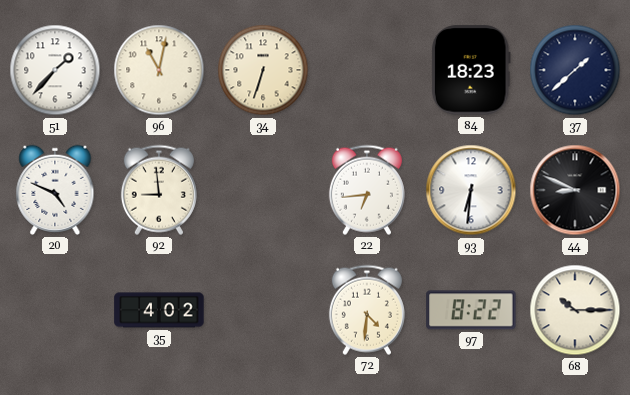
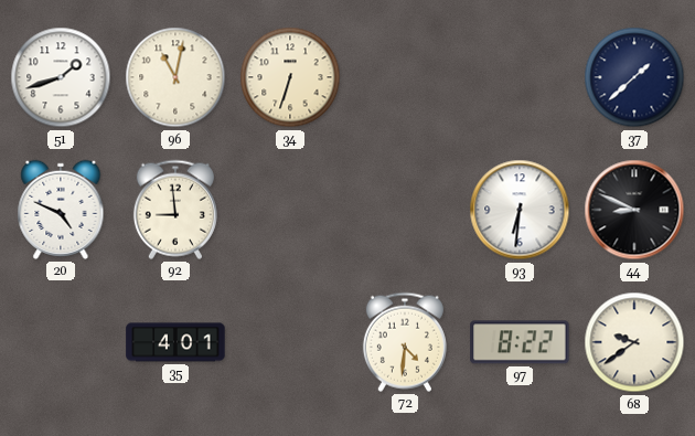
51: 1:37 -> 1:42
84: 18:23 -> none
22: 6:44 -> none
35: 4:02 -> 4:01
68: 10:15 -> 9:39
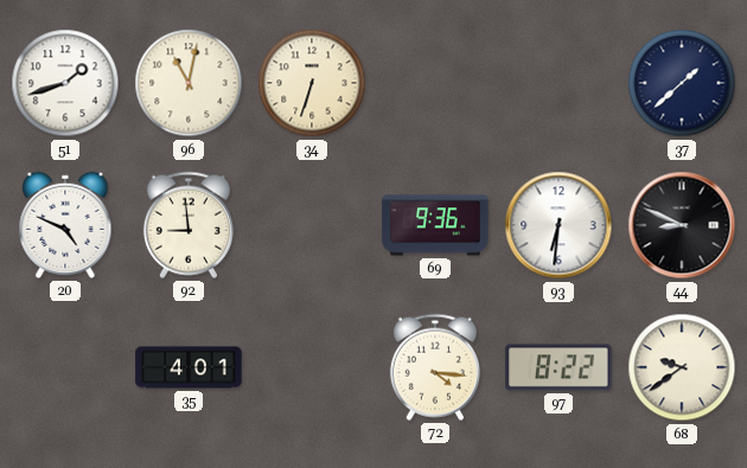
69: none -> 9:36
72: 4:31 -> 4:16
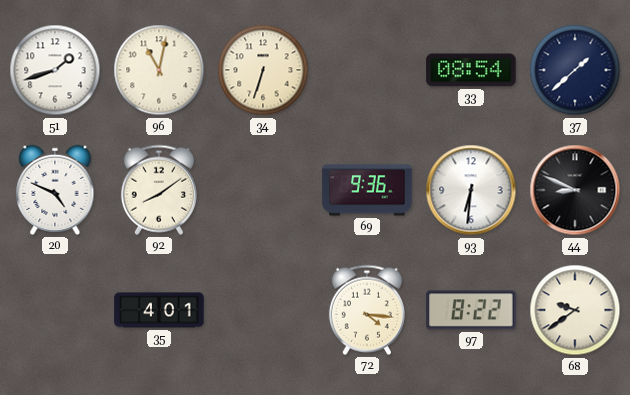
33: none -> 08:54
92: 8:59 -> 8:09
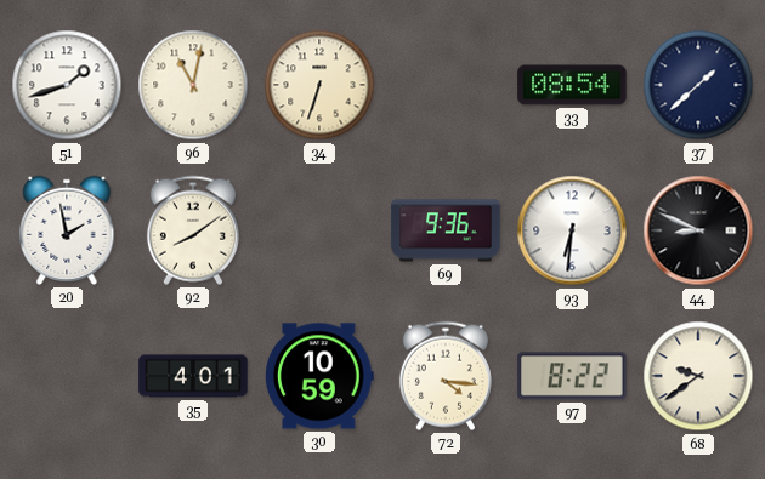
20: 4:49 -> 1:58
30: none -> 10:59
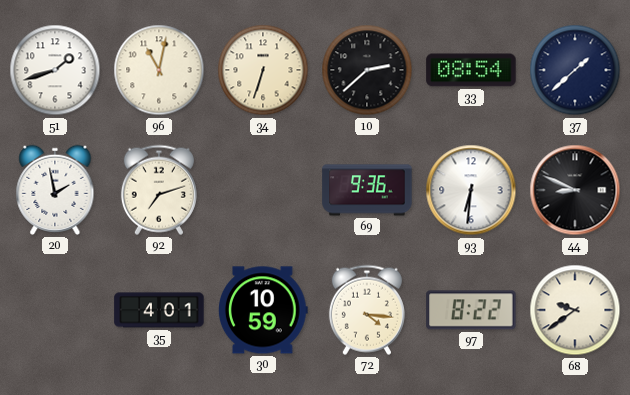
10: none -> 2:38
92: 8:09 -> 7:12
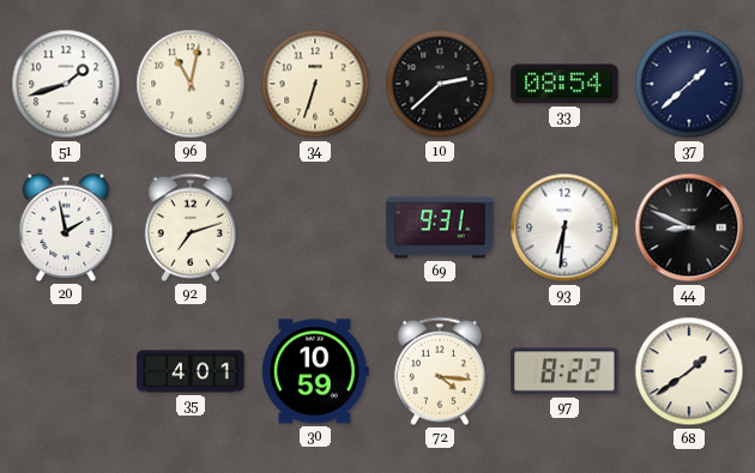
69: 9:36 -> 9:31
68: 9:39 -> 1:39
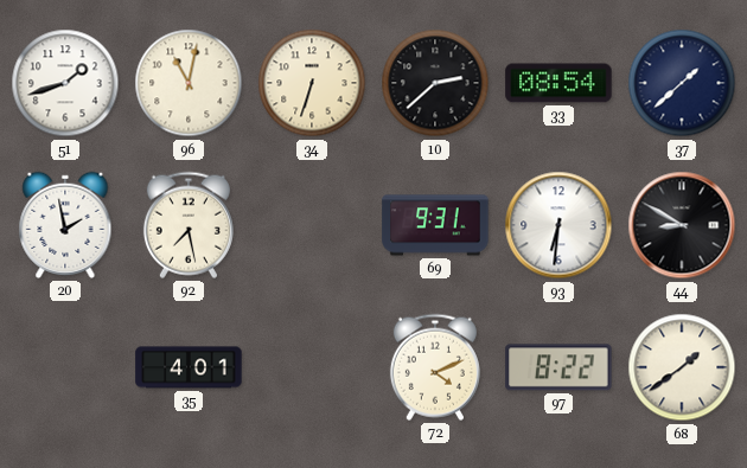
92: 7:12 -> 7:28
44: 8:49 -> 8:50
30: 10:59 -> none
72: 4:16 -> 4:11
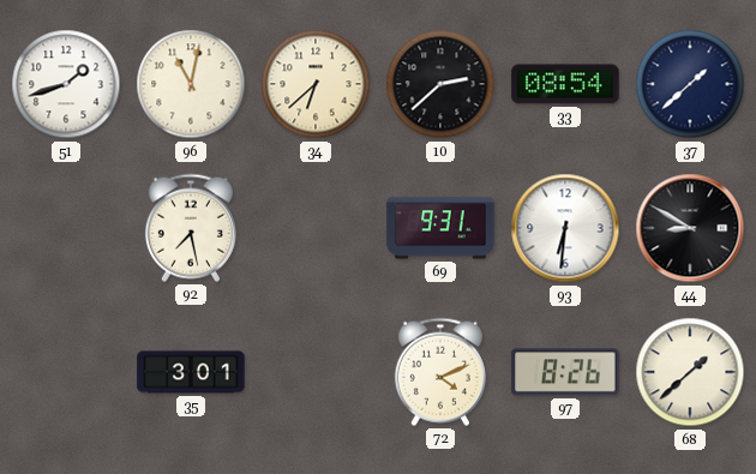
34: 6:33 -> 6:38
20: 1:58 -> none
35: 4:01 -> 3:01
97: 8:22 -> 8:26
68: 1:39 -> 1:38
